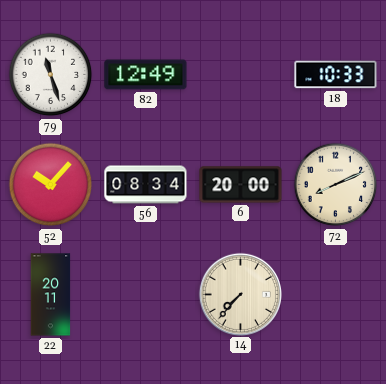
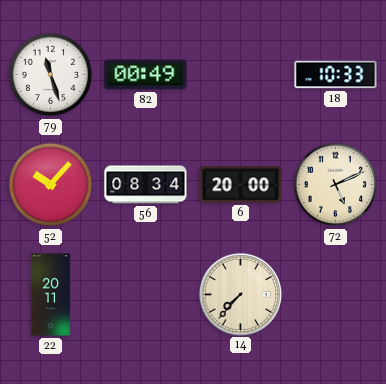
82: 12:49 -> 00:49
72: 8:11 -> 5:11
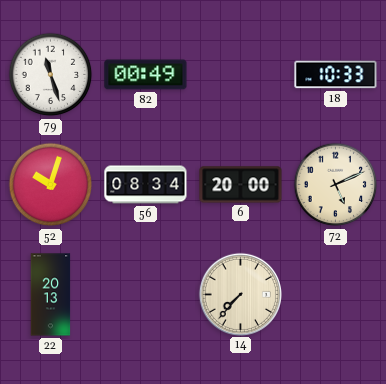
52: 10:07 -> 10:03
22: 20:11 -> 20:13
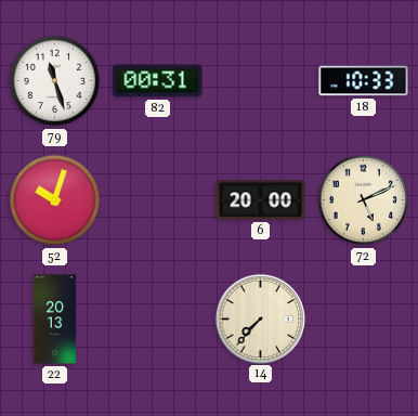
82: 00:49 -> 00:31
56: 08:34 -> none
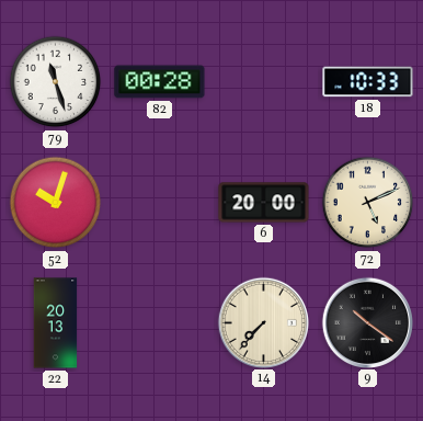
82: 00:31 -> 00:28
9: none -> 10:21
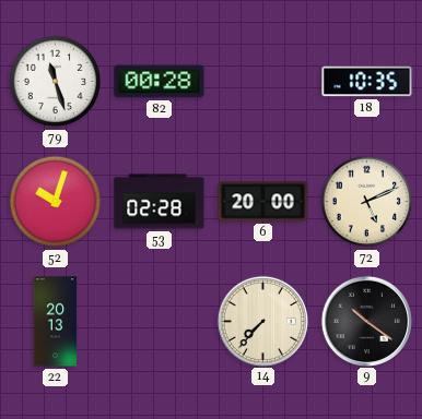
18: 10:33 -> 10:35
53: none -> 02:28
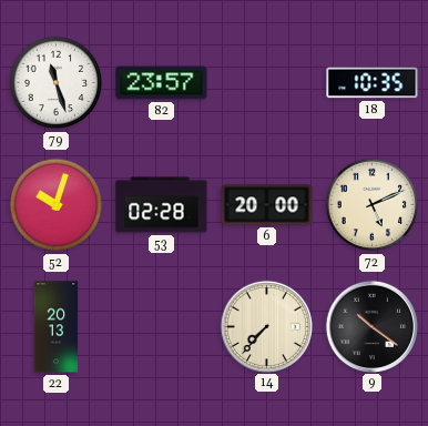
82: 00:28 -> 23:57
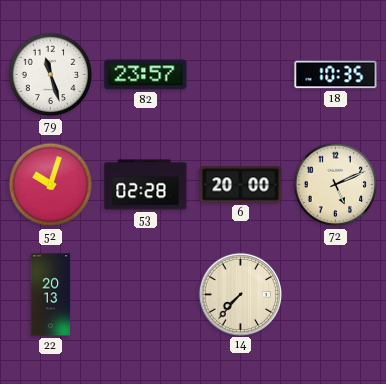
9: 10:21 -> none
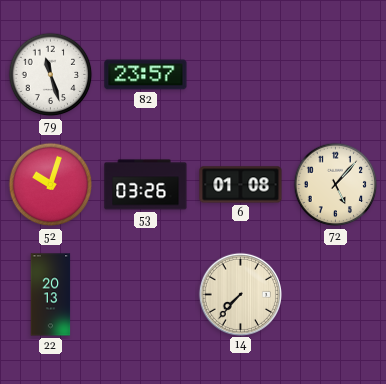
18: 10:35 -> none
53: 02:28 -> 03:26
6: 20:00 -> 01:08
72: 5:11 -> 5:07
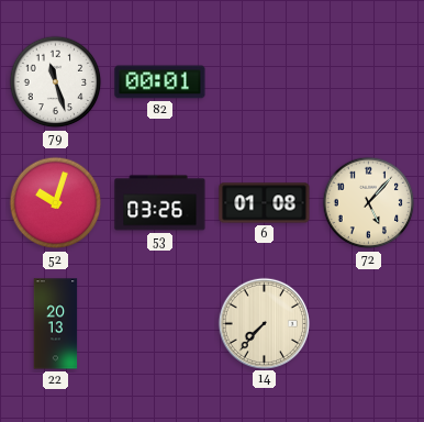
82: 23:57 -> 00:01
